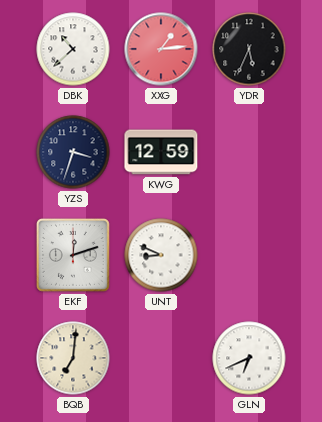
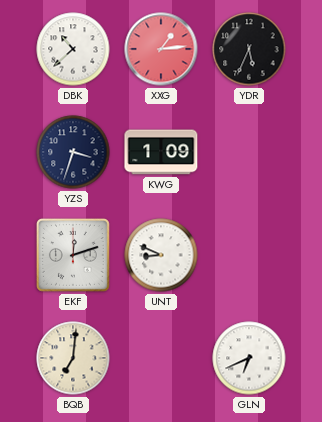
KWG: 12:59 -> 1:09
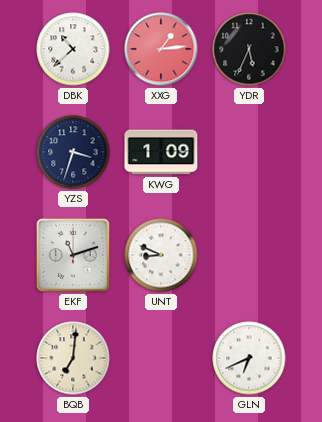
EKF: 12:12 -> 11:12
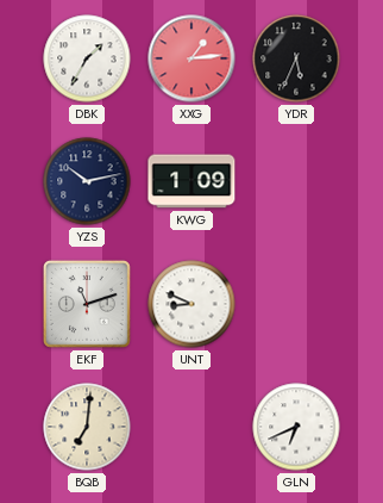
DBK: 10:38 -> 1:35
YZS: 3:33 -> 10:13
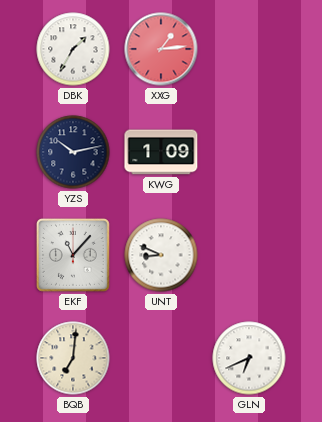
YDR: 5:34 -> none
EKF: 11:12 -> 11:07
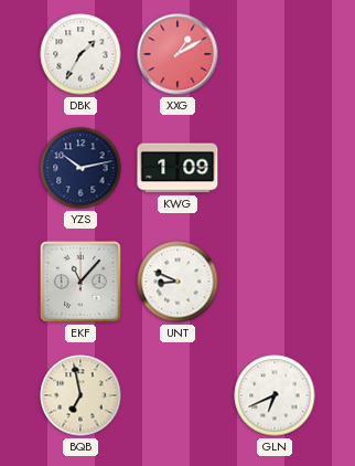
XXG: 1:14 -> 1:10
BQB: 7:01 -> 6:58
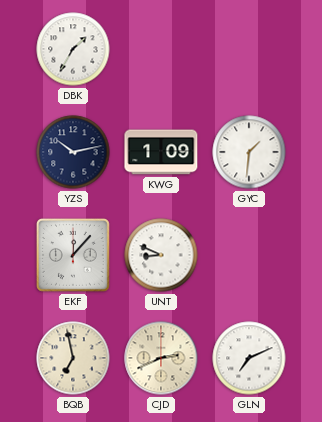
XXG: 1:10 -> none
GYC: none -> 1:31
EKF: 11:07 -> 12:07
CJD: none -> 2:41
GLN: 6:41 -> 7:11
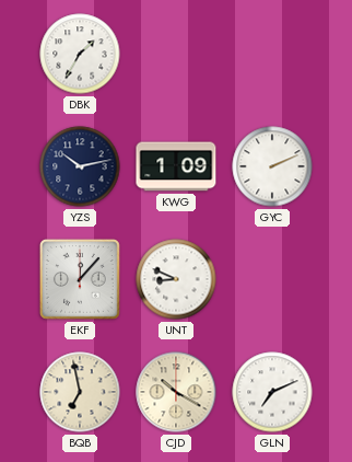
GYC: 1:31 -> 2:11
CJD: 2:41 -> 10:20
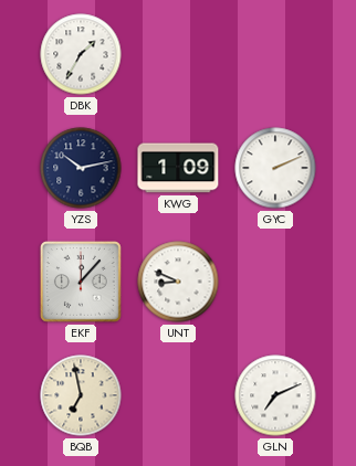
CJD: 10:20 -> none
